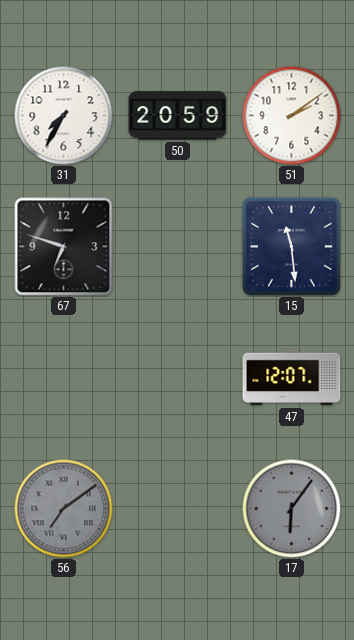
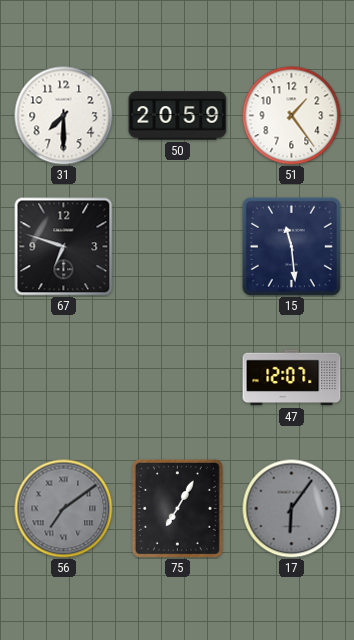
31: 7:35 -> 7:30
51: 2:09 -> 1:24
75: none -> 7:05
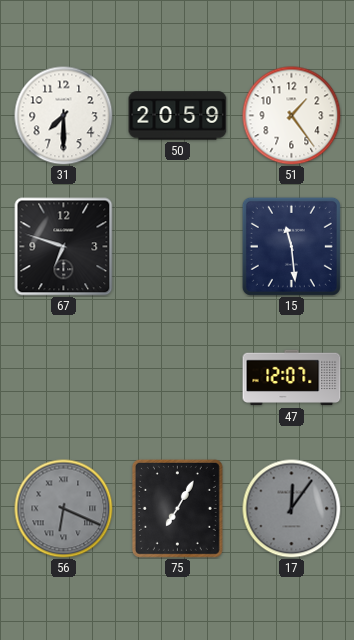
56: 7:09 -> 6:19
17: 6:06 -> 12:06
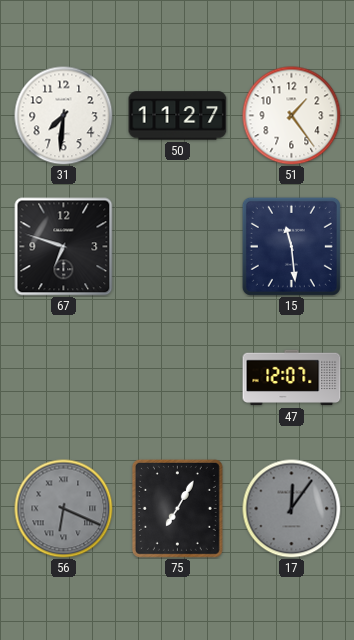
31: 7:30 -> 7:31
50: 20:59 -> 11:27
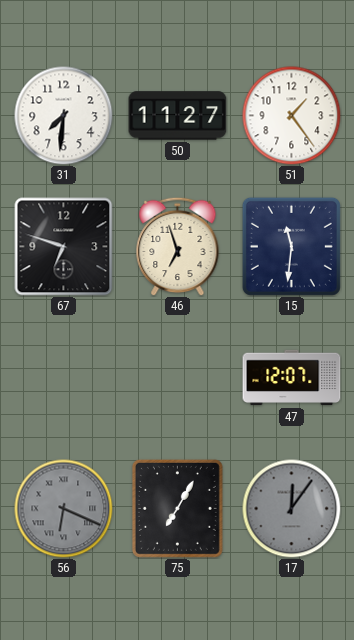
46: none -> 6:57
15: 11:29 -> 11:31
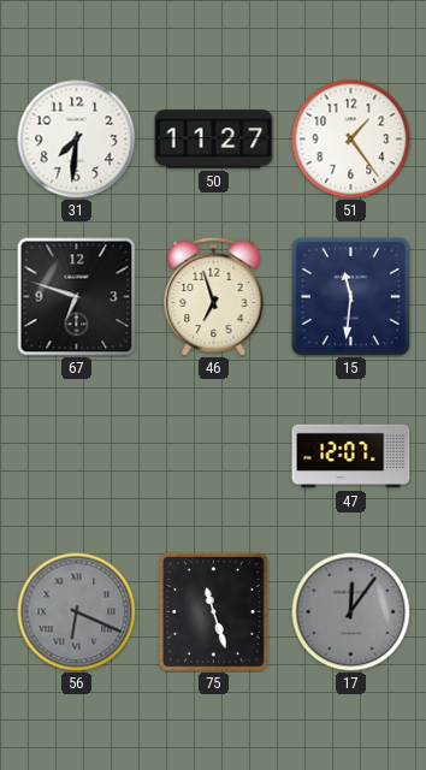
75: 7:05 -> 11:27
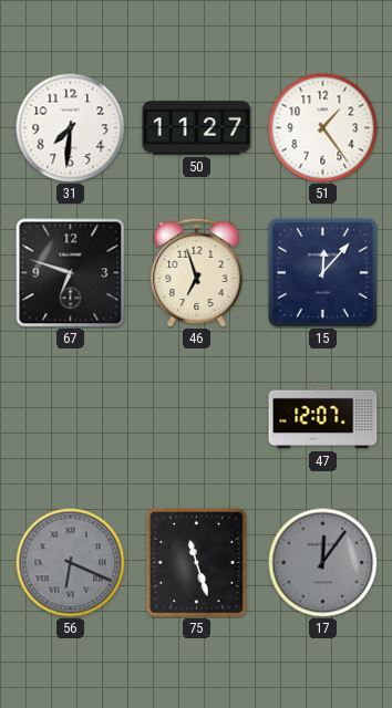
15: 11:31 -> 12:07
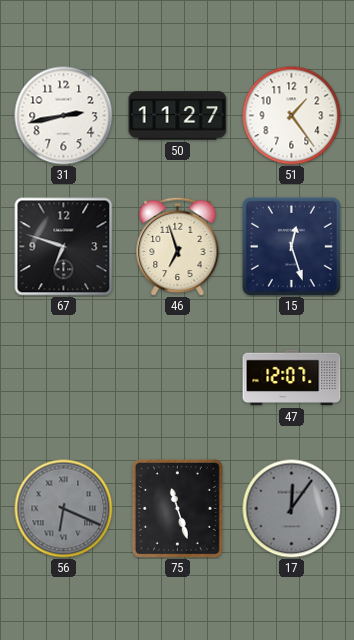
31: 7:31 -> 2:43
15: 12:07 -> 12:27
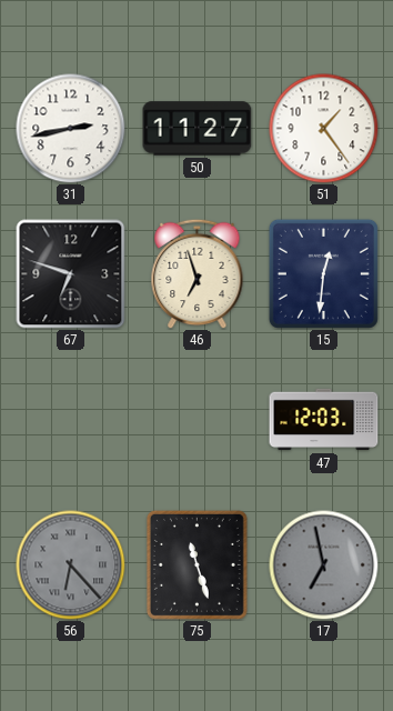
15: 12:27 -> 12:31
47: 12:07 -> 12:03
56: 6:19 -> 6:23
17: 12:06 -> 6:58
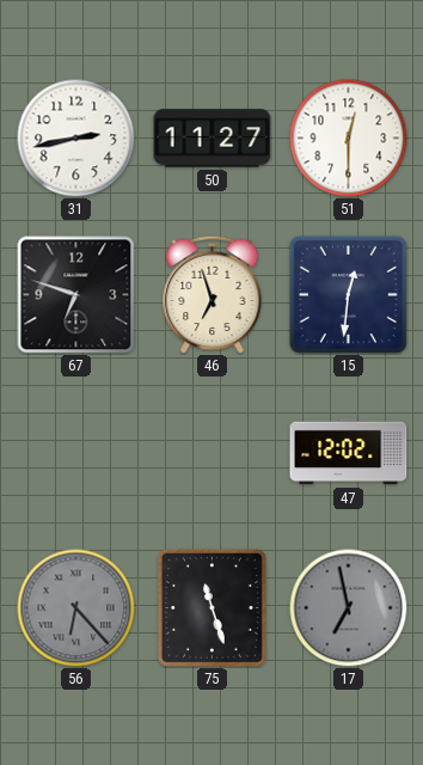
51: 1:24 -> 12:30
47: 12:03 -> 12:02
